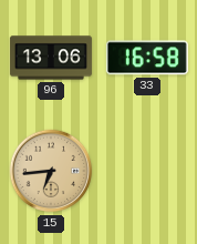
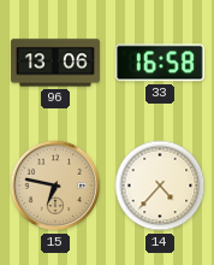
15: 6:44 -> 6:47
14: none -> 4:37
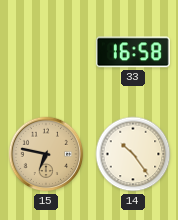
96: 13:06 -> none
14: 4:37 -> 10:24
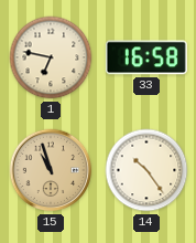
1: none -> 6:47
15: 6:47 -> 10:57
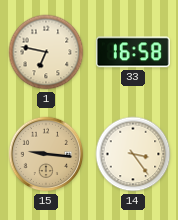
15: 10:57 -> 9:16
14: 10:24 -> 3:24
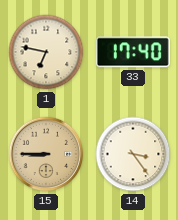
33: 16:58 -> 17:40
15: 9:16 -> 8:45
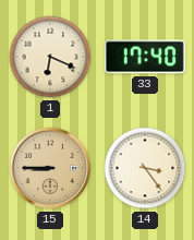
1: 6:47 -> 6:19
